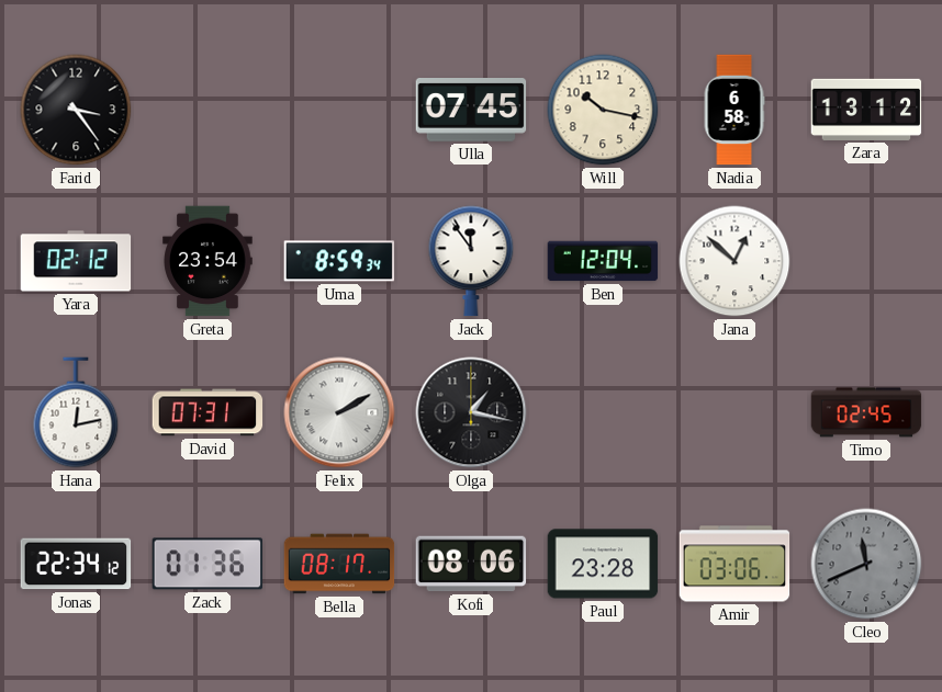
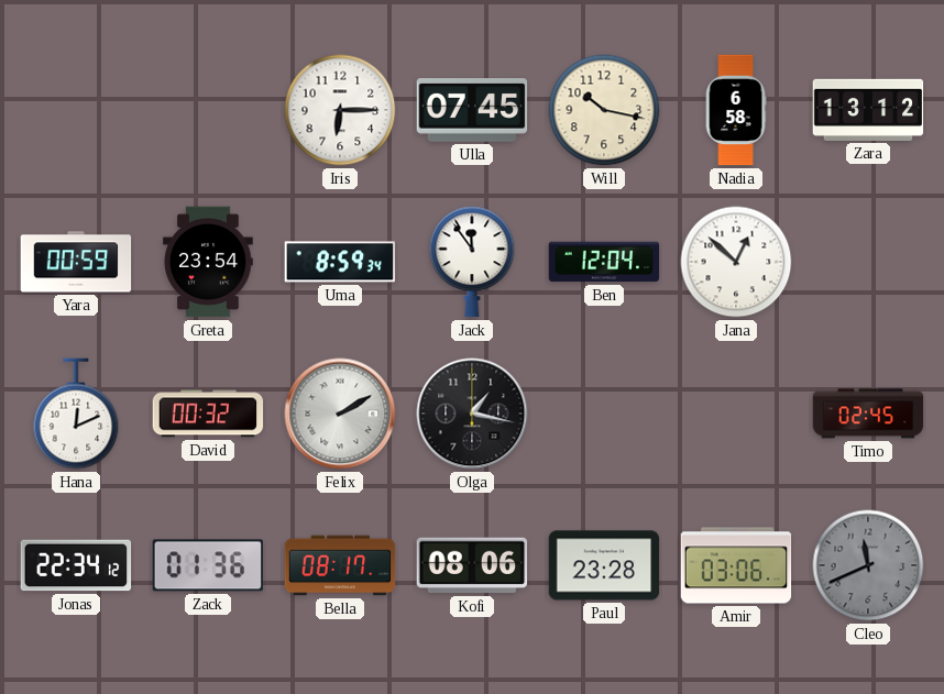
Farid: 3:24 -> none
Iris: none -> 6:15
Yara: 02:12 -> 00:59
Hana: 12:13 -> 12:11
David: 07:31 -> 00:32
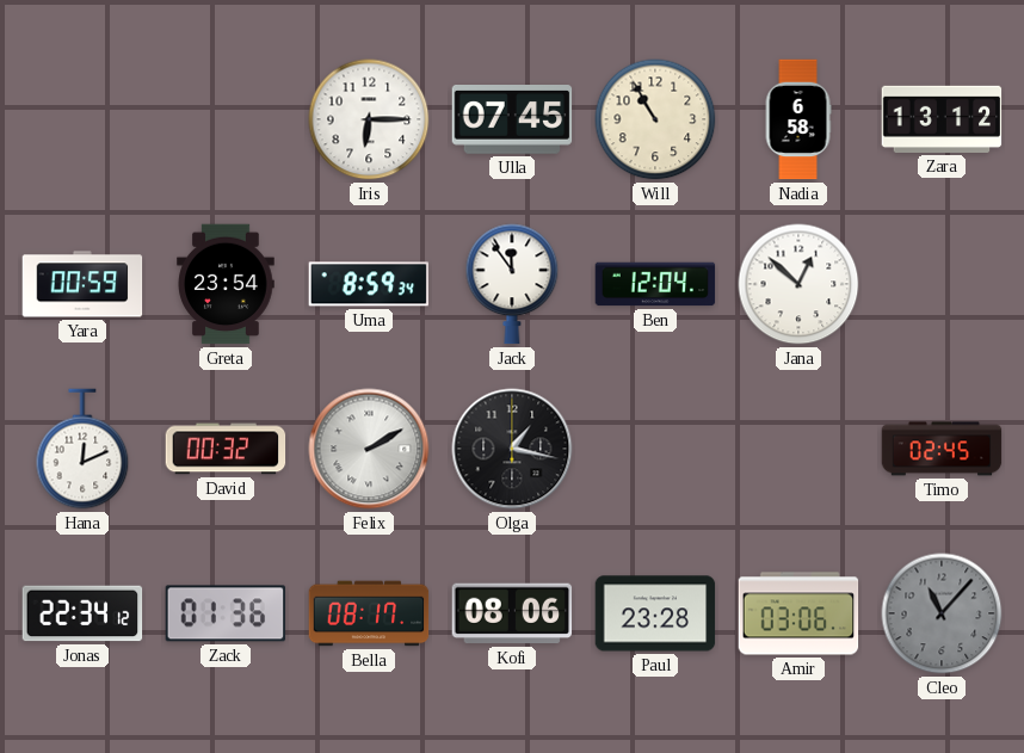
Will: 10:17 -> 10:55
Cleo: 11:41 -> 11:07
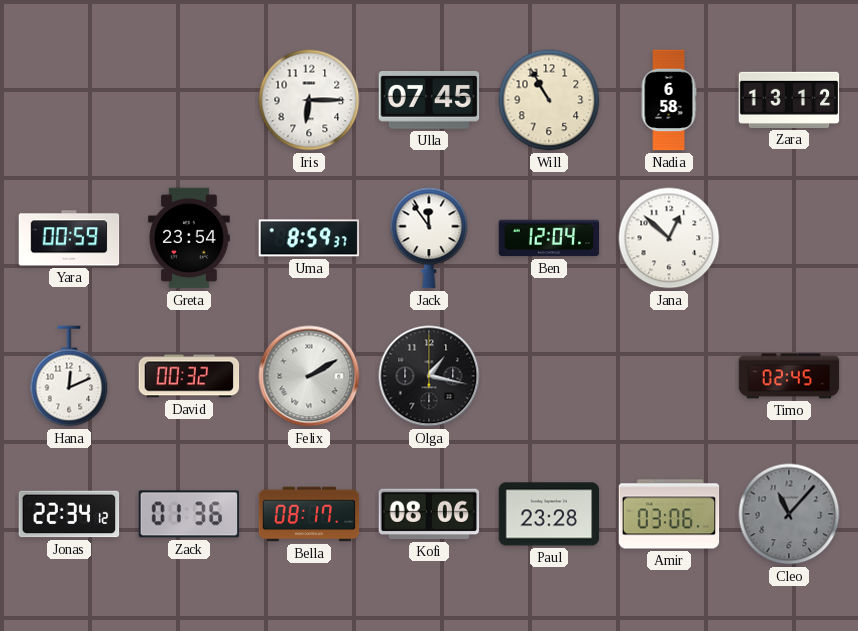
Uma: 8:59:34 -> 8:59:37
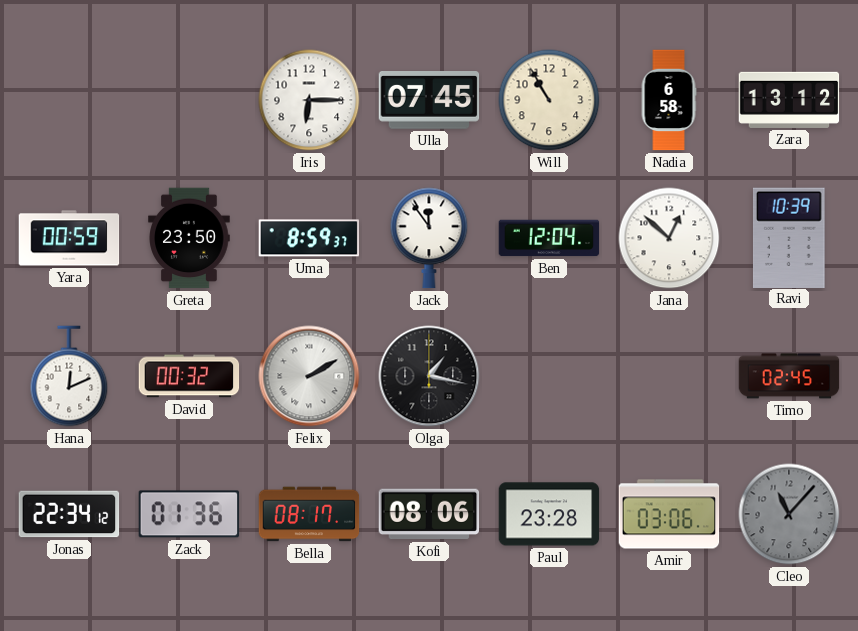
Greta: 23:54 -> 23:50
Ravi: none -> 10:39
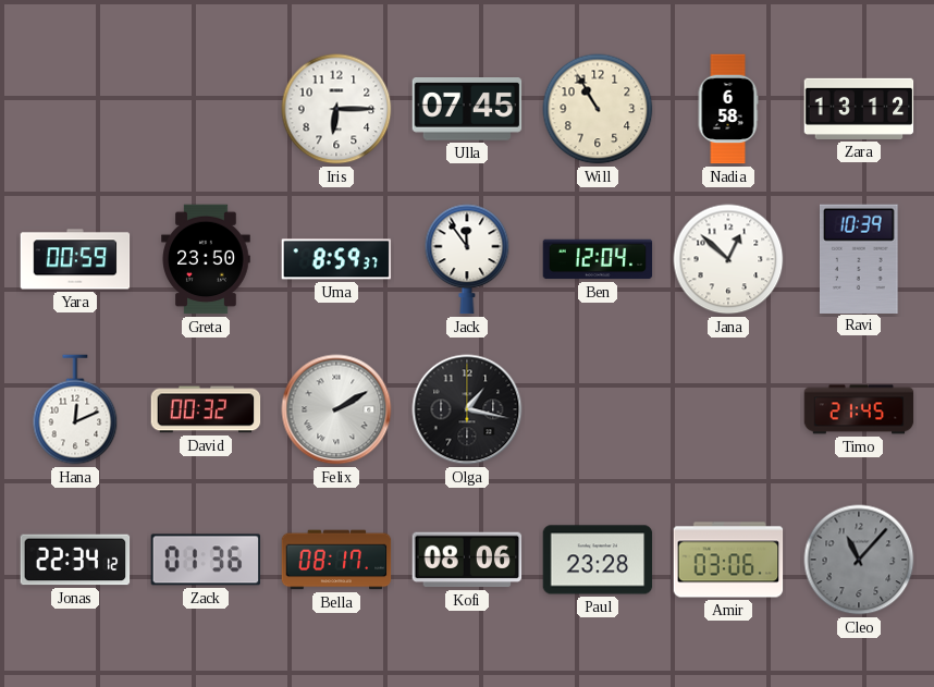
Timo: 02:45 -> 21:45
